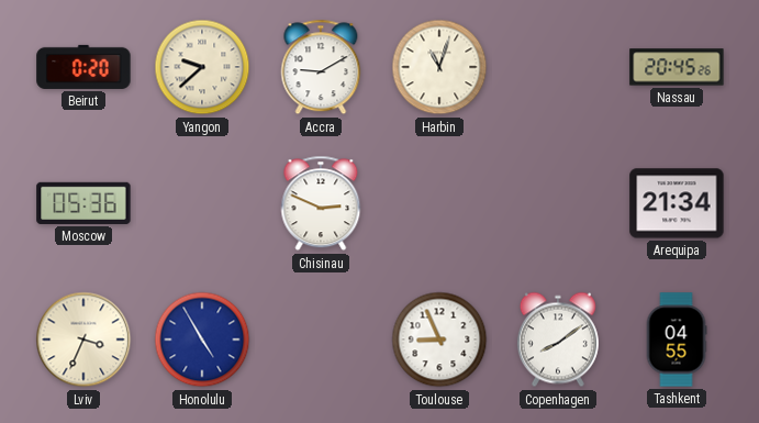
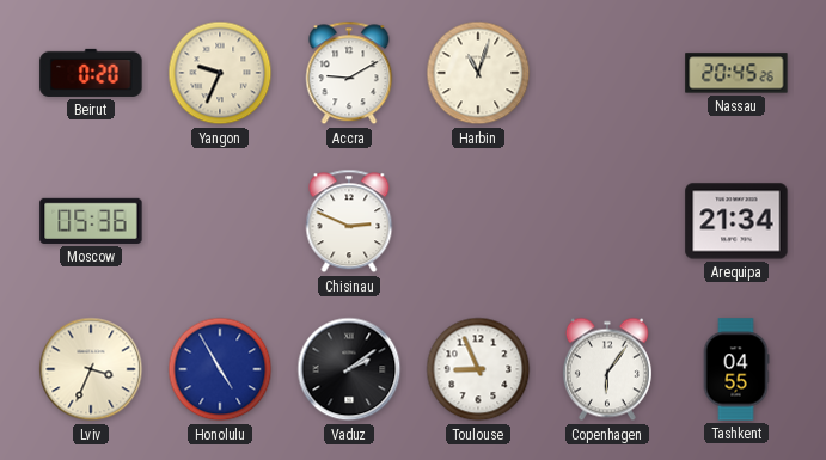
Yangon: 9:38 -> 9:34
Vaduz: none -> 2:09
Copenhagen: 8:09 -> 6:06
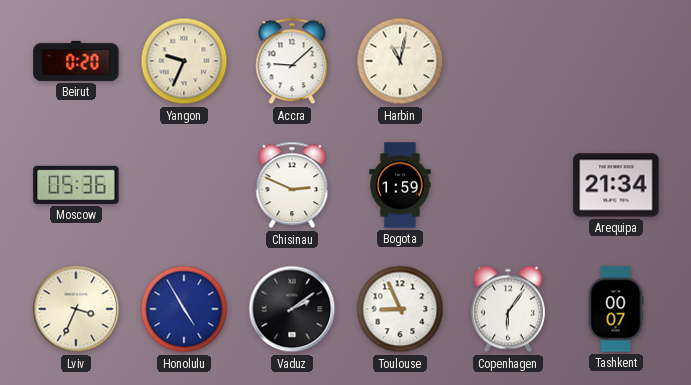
Accra: 9:10 -> 9:08
Harbin: 11:03 -> 11:02
Nassau: 20:45 -> none
Bogota: none -> 1:59
Tashkent: 04:55 -> 00:07
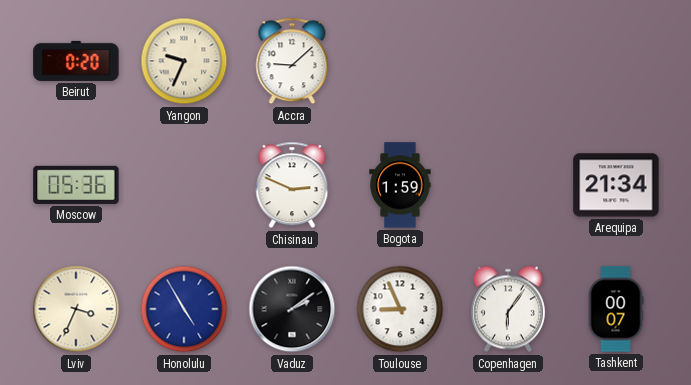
Harbin: 11:02 -> none
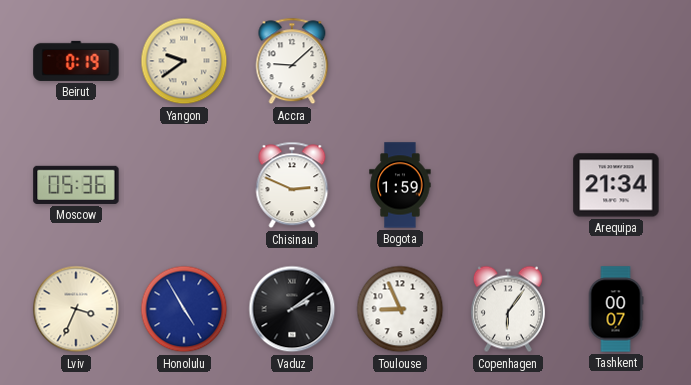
Beirut: 0:20 -> 0:19
Yangon: 9:34 -> 9:39
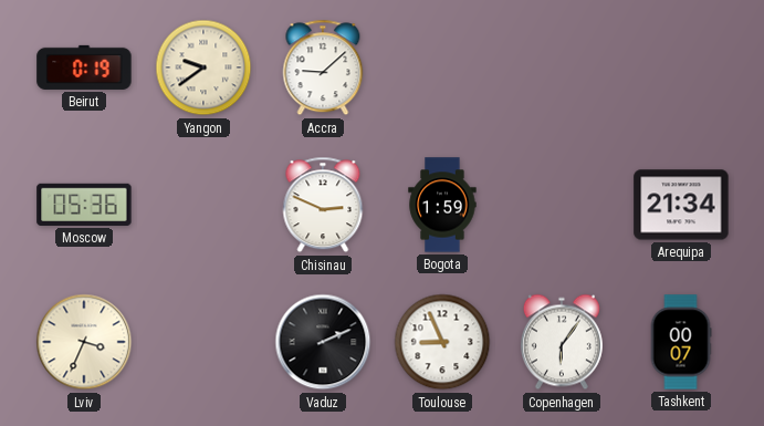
Honolulu: 4:55 -> none
Vaduz: 2:09 -> 2:11
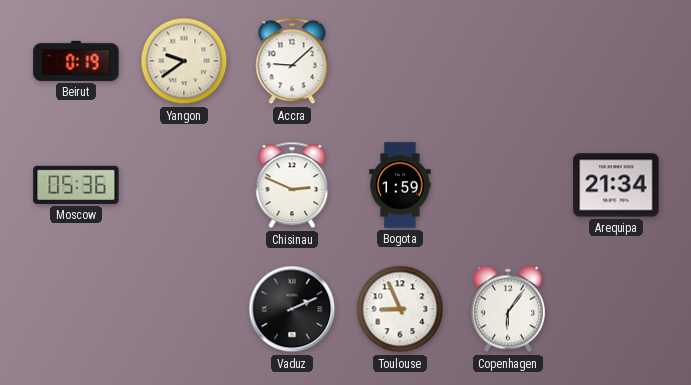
Lviv: 3:34 -> none
Tashkent: 00:07 -> none
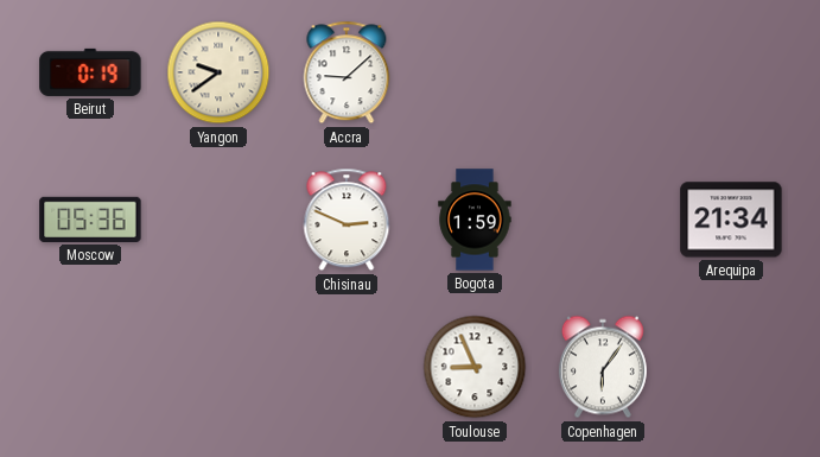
Vaduz: 2:11 -> none
